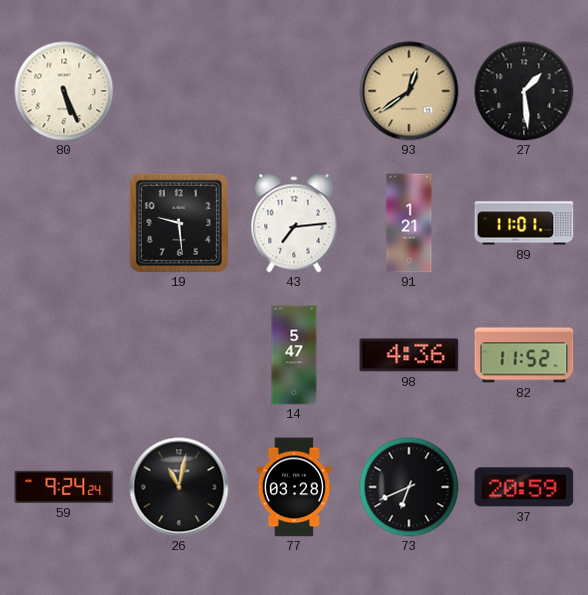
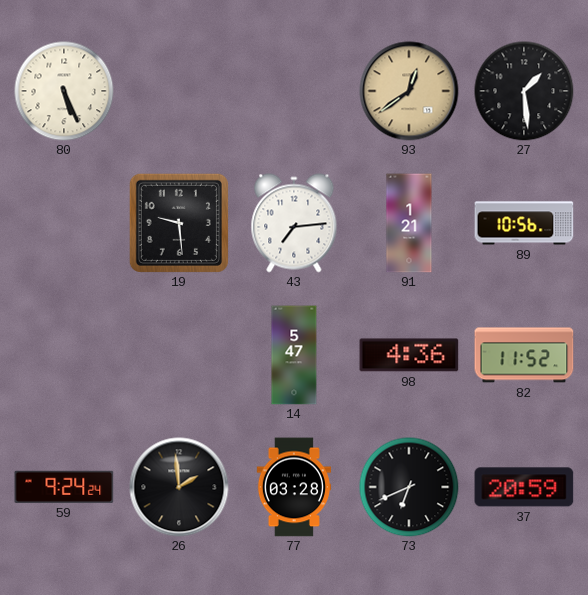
89: 11:01 -> 10:56
26: 11:02 -> 1:59
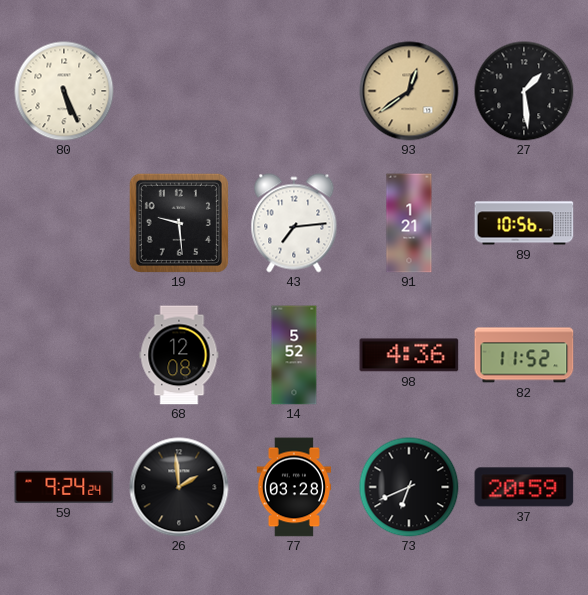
68: none -> 12:08
14: 5:47 -> 5:52
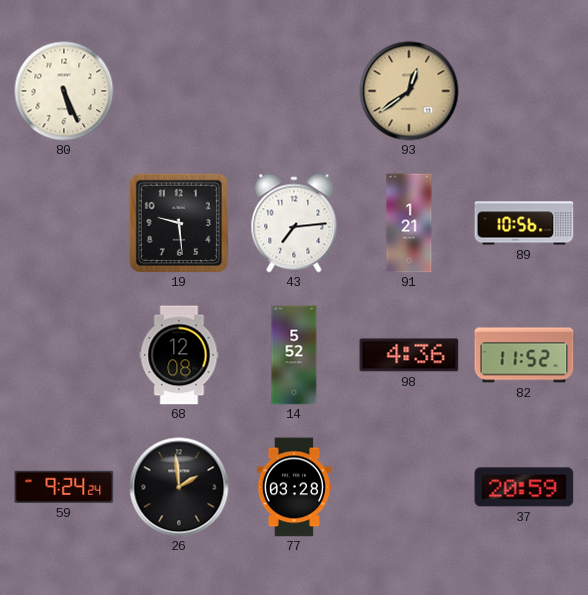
27: 1:29 -> none
73: 6:41 -> none
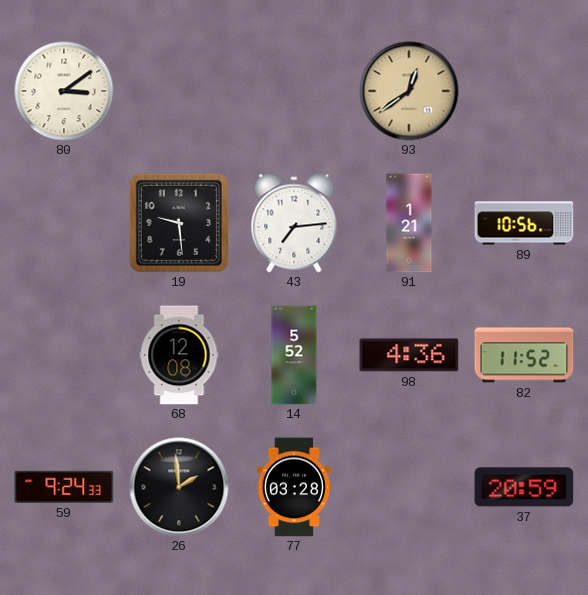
80: 5:26 -> 3:09
59: 9:24:24 -> 9:24:33
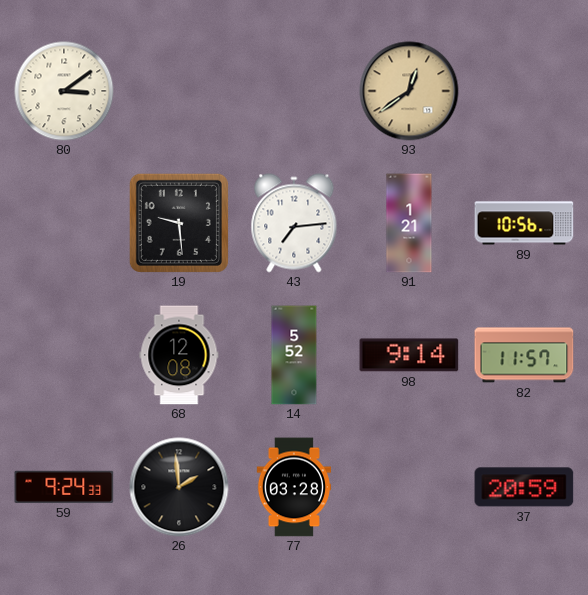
98: 4:36 -> 9:14
82: 11:52 -> 11:57
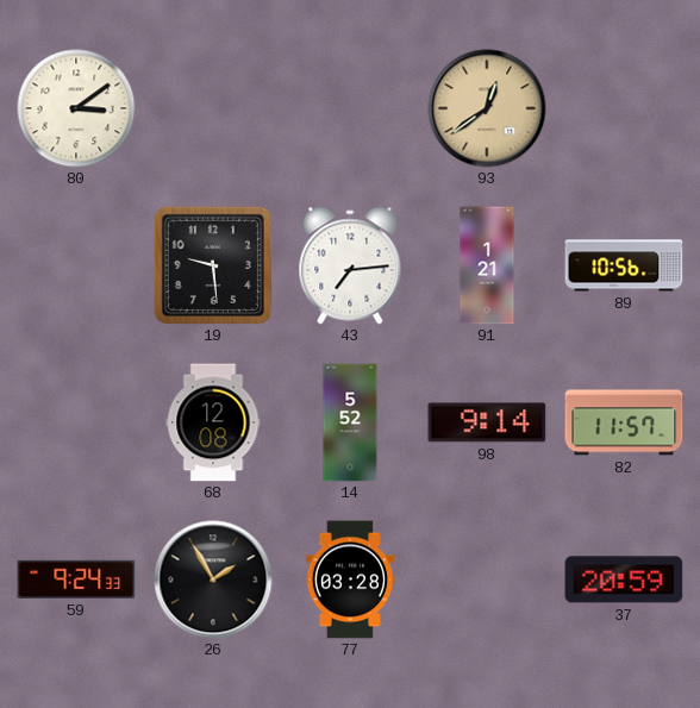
26: 1:59 -> 1:55
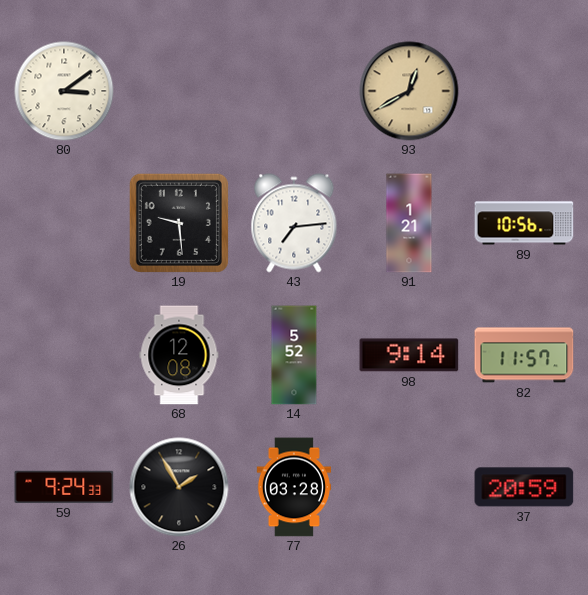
93: 12:39 -> 12:40
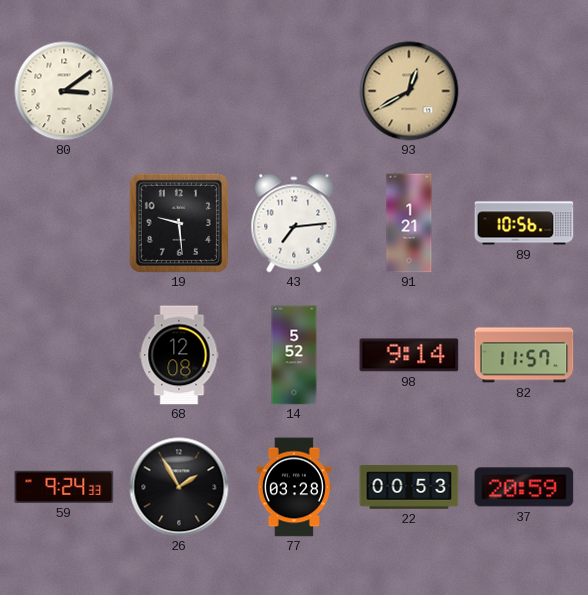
22: none -> 00:53
